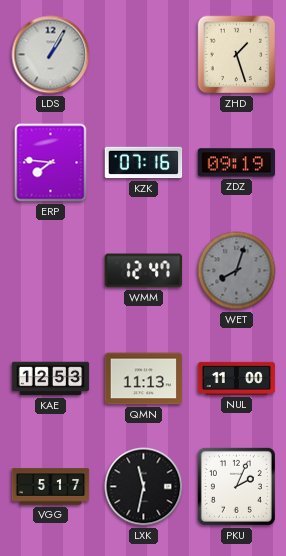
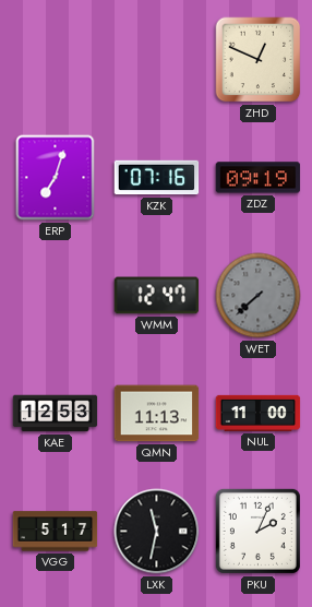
LDS: 1:05 -> none
ZHD: 1:27 -> 12:49
ERP: 7:46 -> 7:03
WET: 8:03 -> 7:38
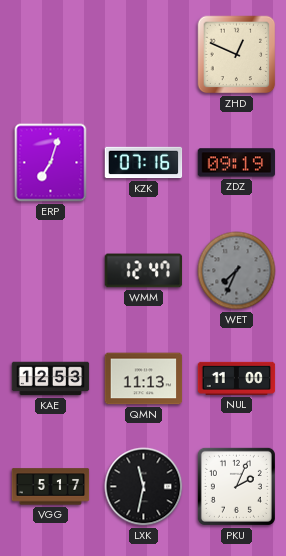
WET: 7:38 -> 7:34
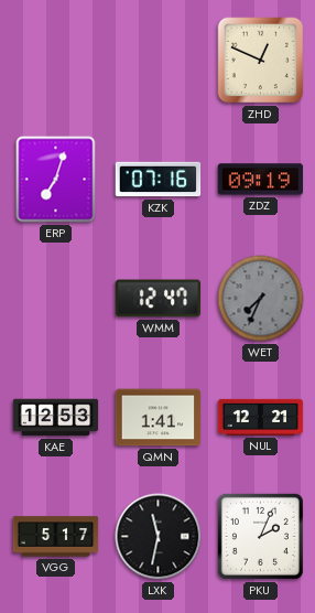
QMN: 11:13 -> 1:41
NUL: 11:00 -> 12:21
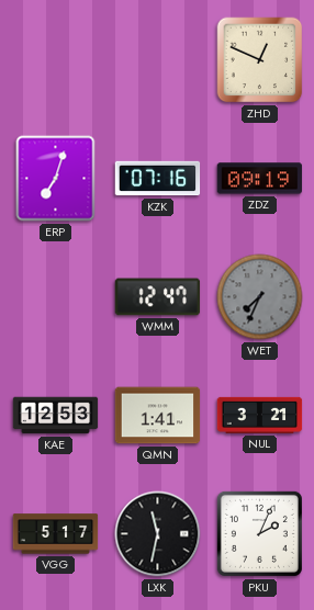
NUL: 12:21 -> 3:21
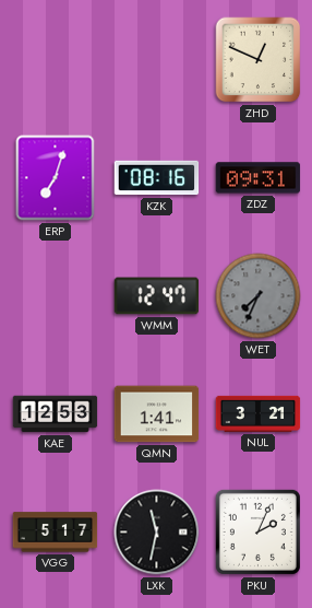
KZK: 07:16 -> 08:16
ZDZ: 09:19 -> 09:31
